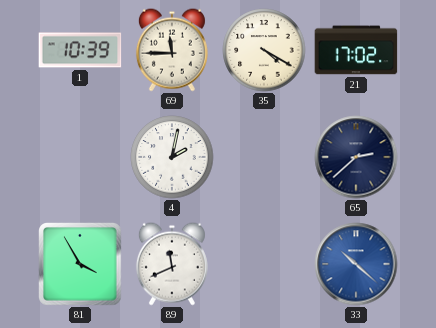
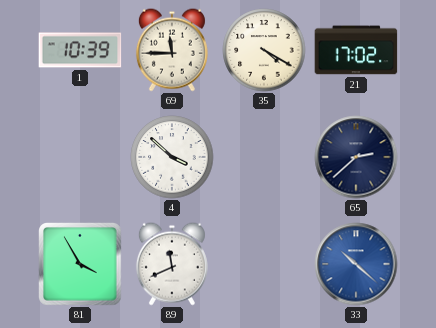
4: 2:02 -> 3:52
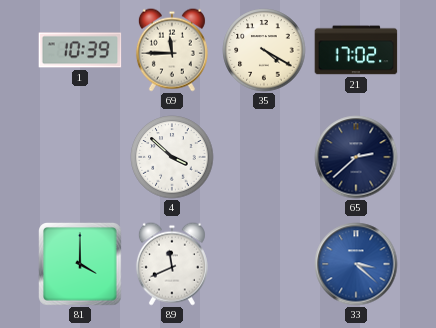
81: 3:55 -> 4:00
33: 10:22 -> 3:22
